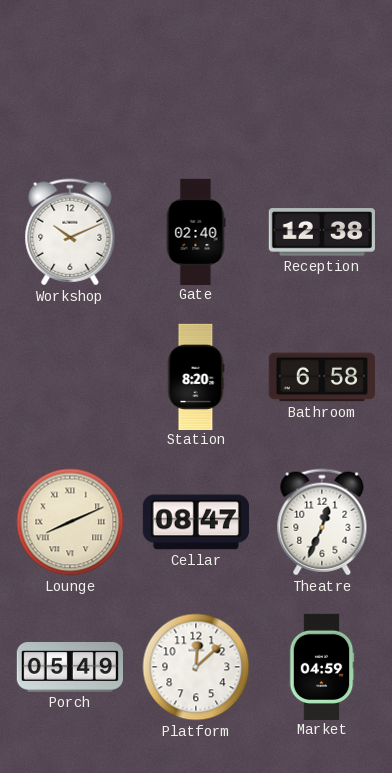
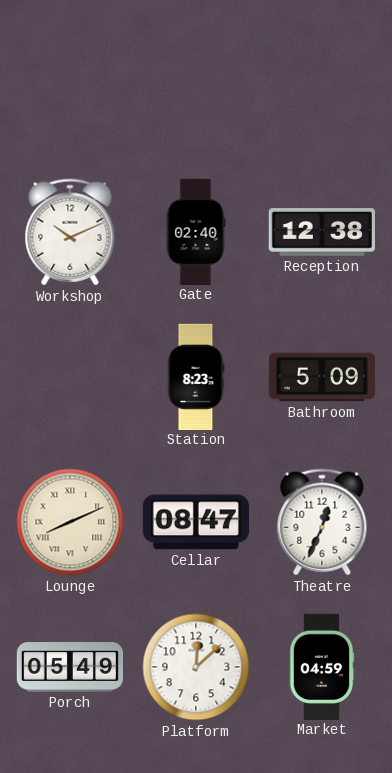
Station: 8:20 -> 8:23
Bathroom: 6:58 -> 5:09
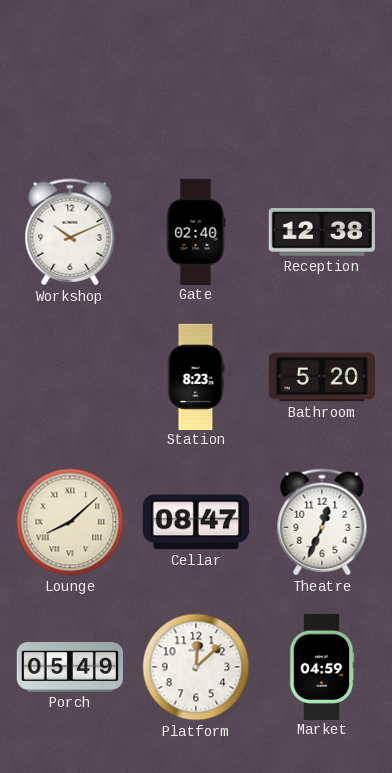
Bathroom: 5:09 -> 5:20
Lounge: 8:11 -> 8:08
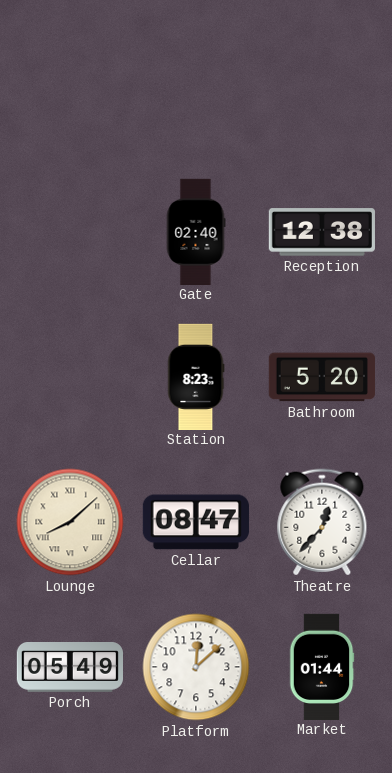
Workshop: 10:11 -> none
Theatre: 12:34 -> 12:37
Market: 04:59 -> 01:44
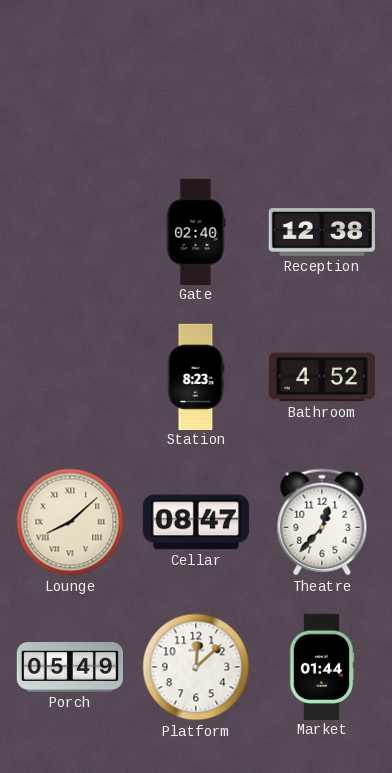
Bathroom: 5:20 -> 4:52
